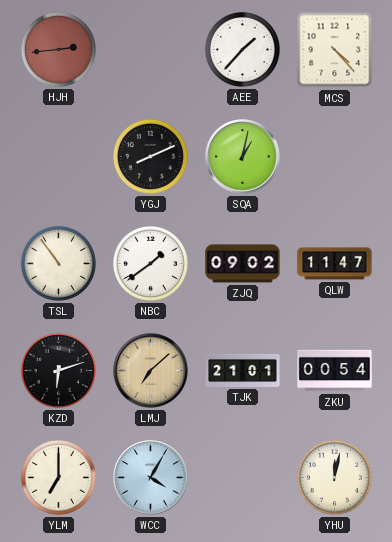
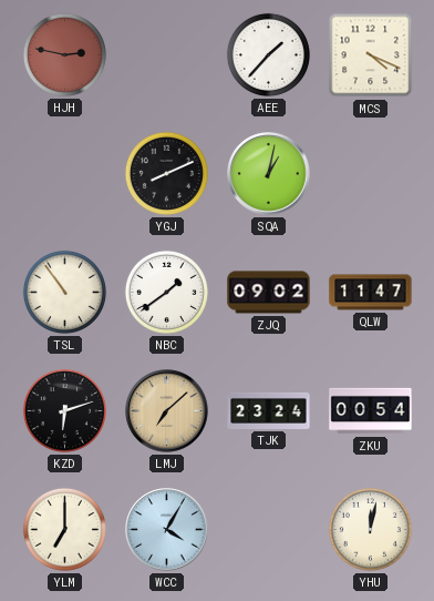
HJH: 2:44 -> 2:47
MCS: 4:23 -> 4:19
TJK: 21:01 -> 23:24
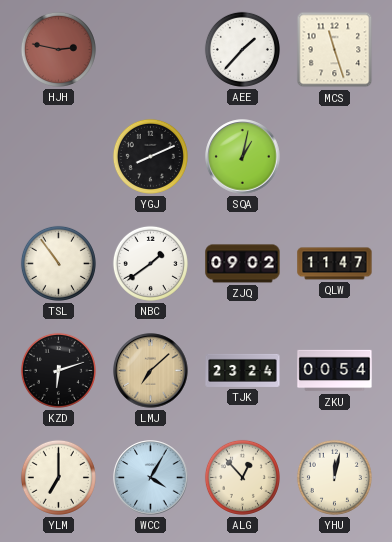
MCS: 4:19 -> 11:27
ALG: none -> 12:53
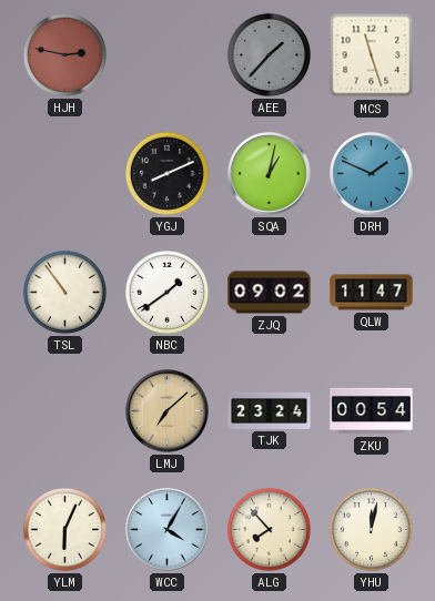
AEE dial: white -> grey
DRH: none -> 1:49
KZD: 6:12 -> none
YLM: 7:00 -> 6:04
ALG: 12:53 -> 7:53
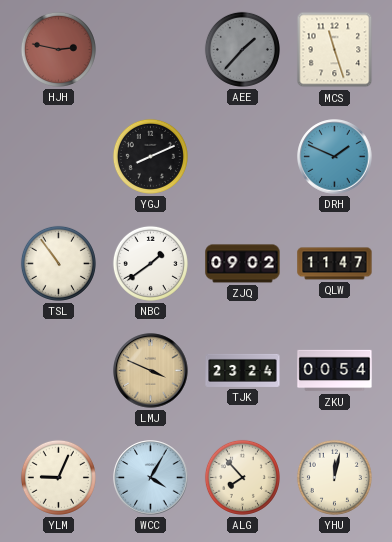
SQA: 1:02 -> none
LMJ: 7:08 -> 3:49
YLM: 6:04 -> 9:04
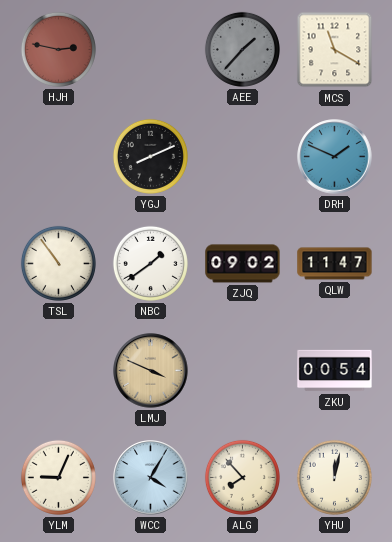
MCS: 11:27 -> 11:20
TJK: 23:24 -> none
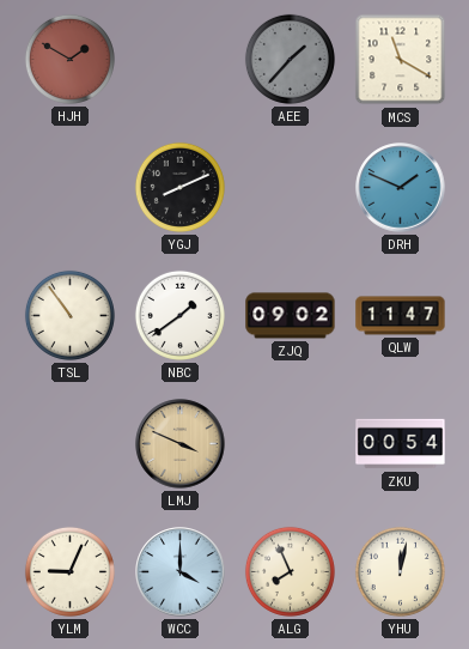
HJH: 2:47 -> 1:50
WCC: 4:05 -> 4:00
ALG: 7:53 -> 7:56
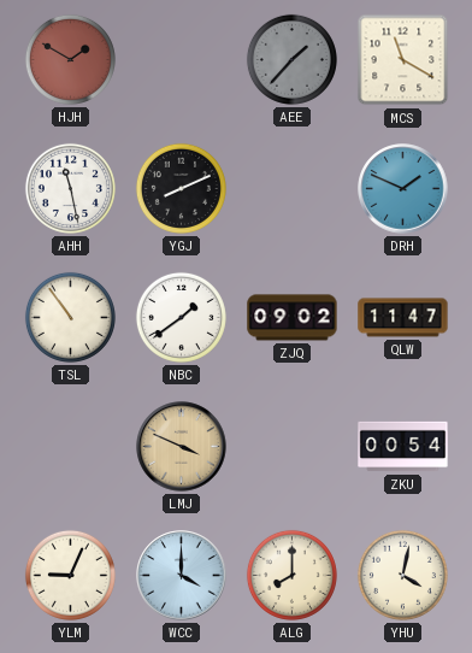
AHH: none -> 11:28
ALG: 7:56 -> 8:00
YHU: 12:02 -> 4:02
